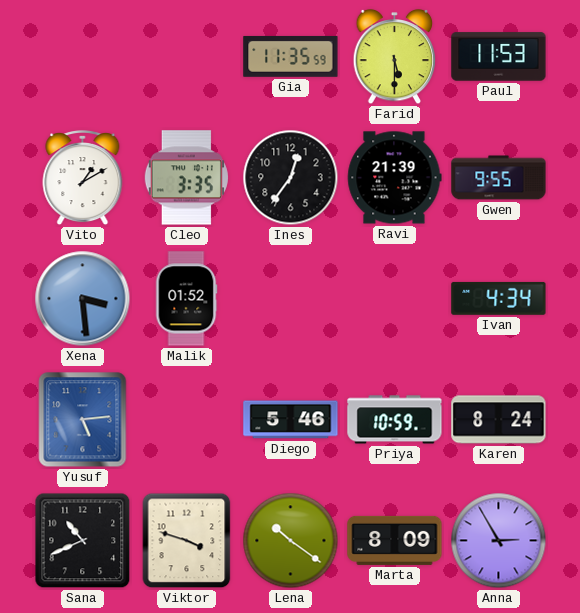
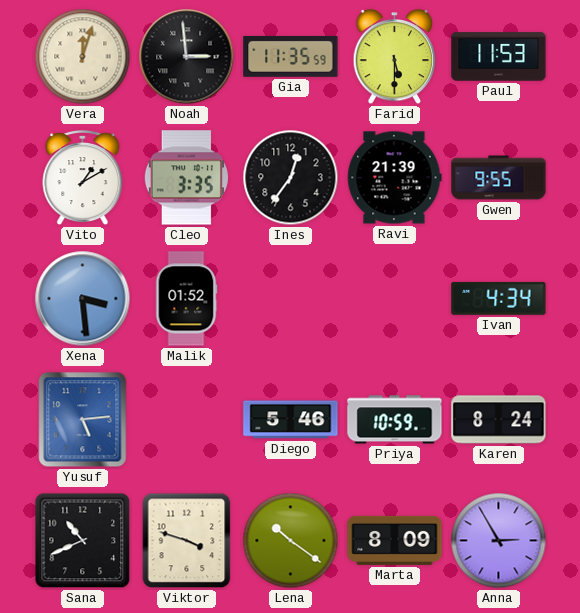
Vera: none -> 12:03
Noah: none -> 2:59
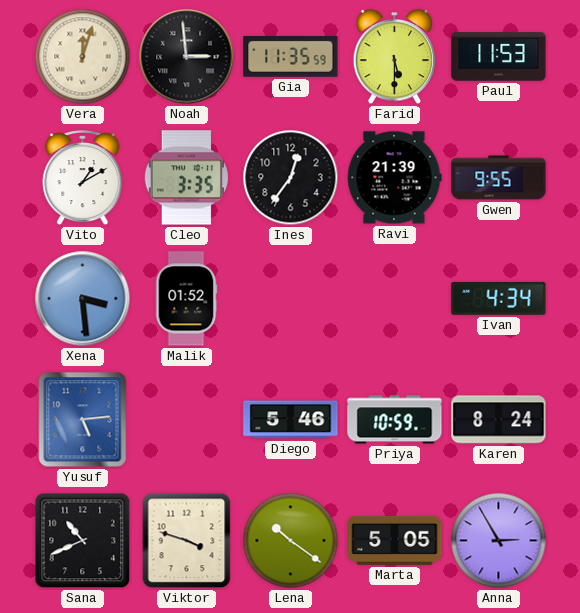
Marta: 8:09 -> 5:05
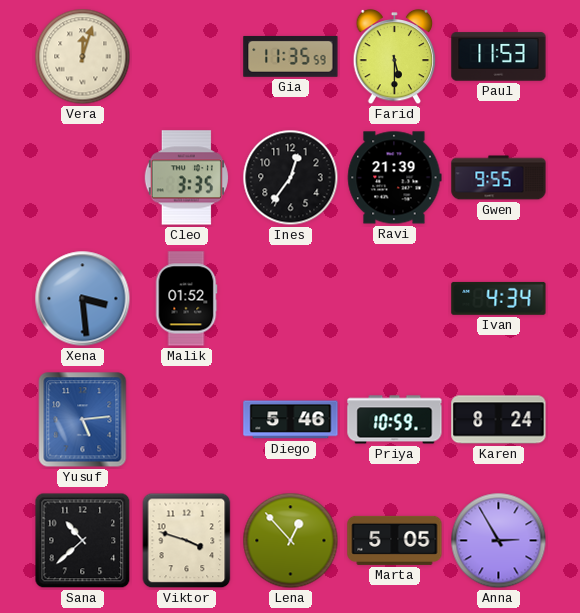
Noah: 2:59 -> none
Vito: 1:10 -> none
Sana: 10:41 -> 10:38
Lena: 10:21 -> 12:53
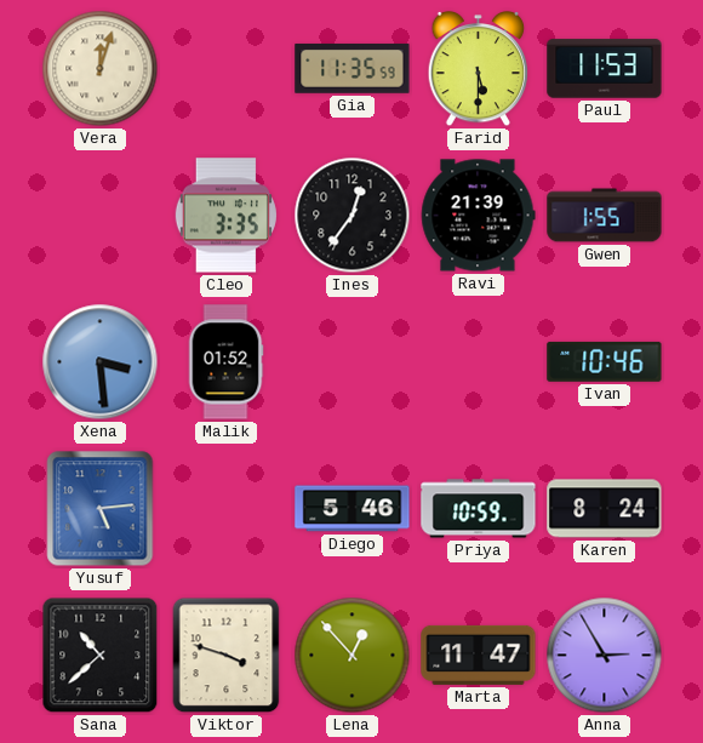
Gwen: 9:55 -> 1:55
Ivan: 4:34 -> 10:46
Marta: 5:05 -> 11:47
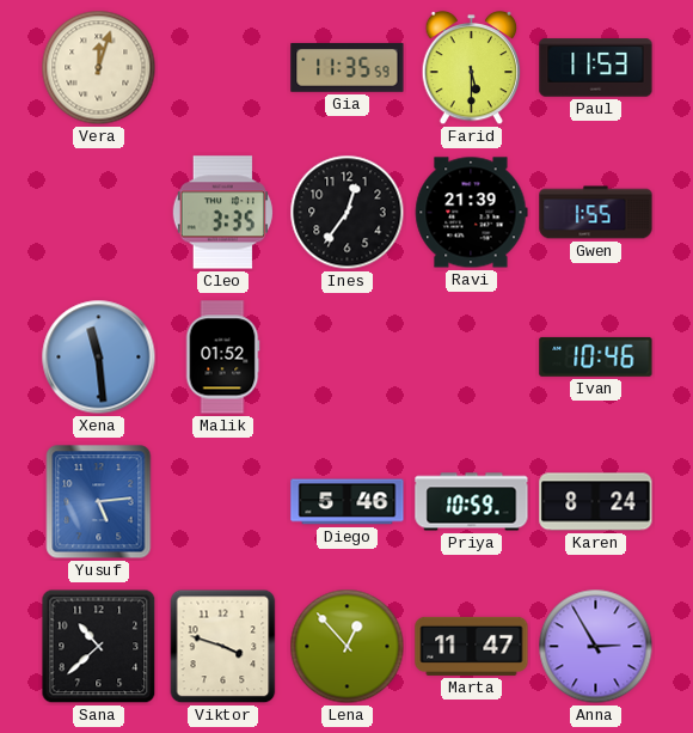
Xena: 3:29 -> 11:29
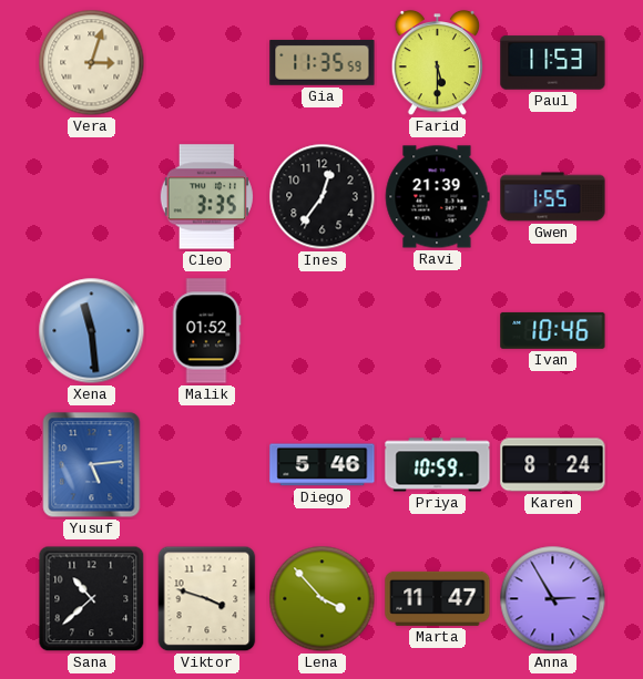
Vera: 12:03 -> 3:03
Lena: 12:53 -> 3:53
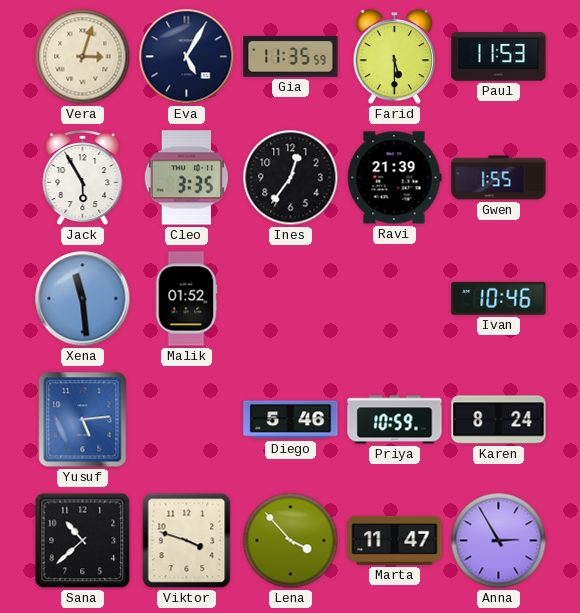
Eva: none -> 5:05
Jack: none -> 5:55
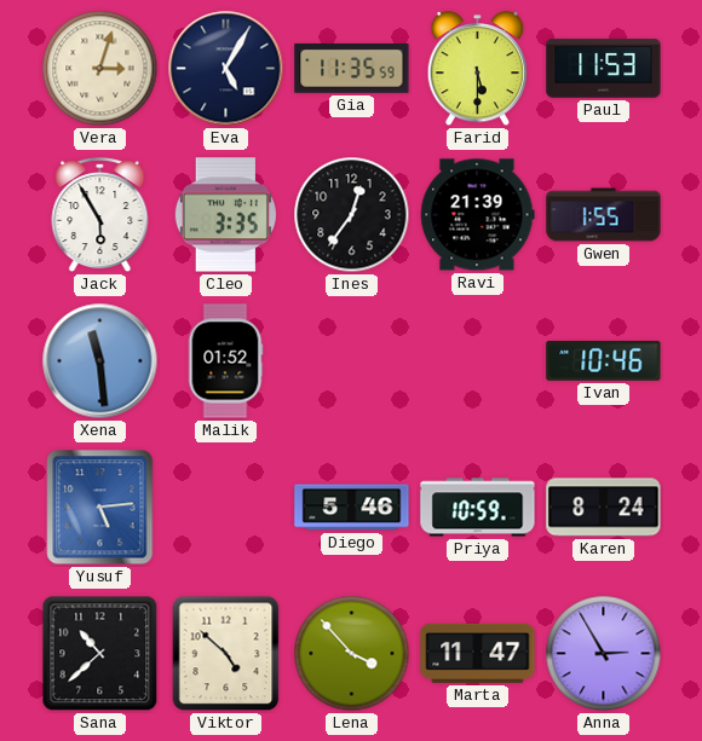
Viktor: 3:48 -> 4:52
